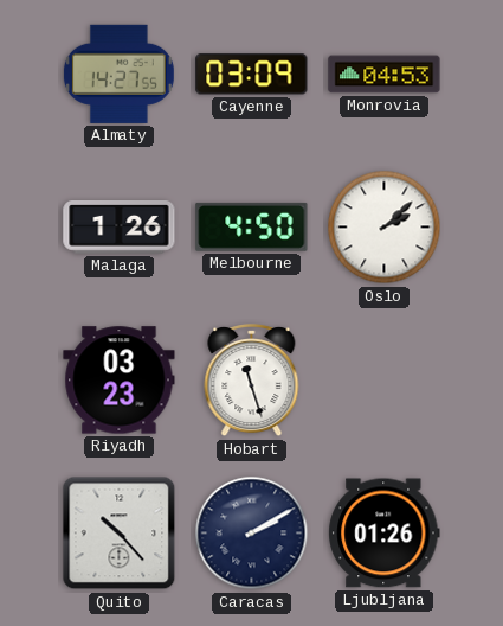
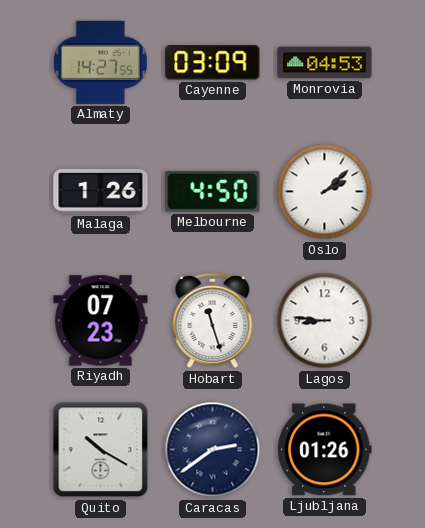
Riyadh: 03:23 -> 07:23
Lagos: none -> 8:46
Quito: 10:23 -> 10:20
Caracas: 2:10 -> 2:39
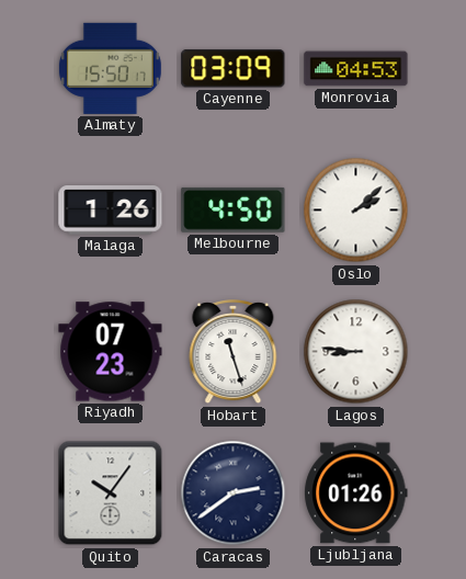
Almaty: 14:27 -> 15:50
Quito: 10:20 -> 10:06
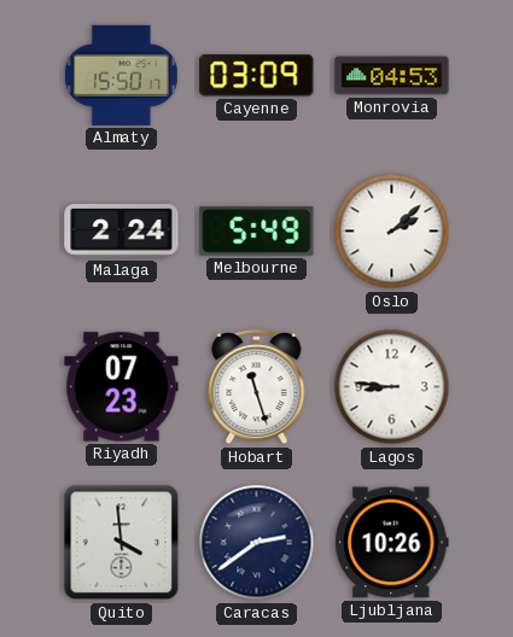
Malaga: 1:26 -> 2:24
Melbourne: 4:50 -> 5:49
Quito: 10:06 -> 3:59
Ljubljana: 01:26 -> 10:26
